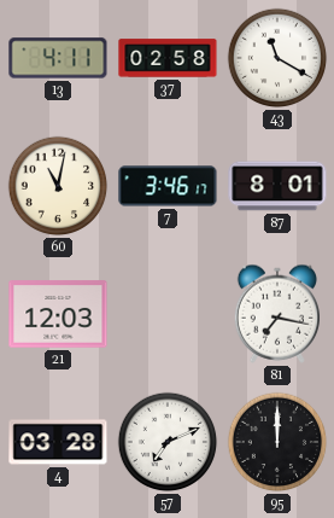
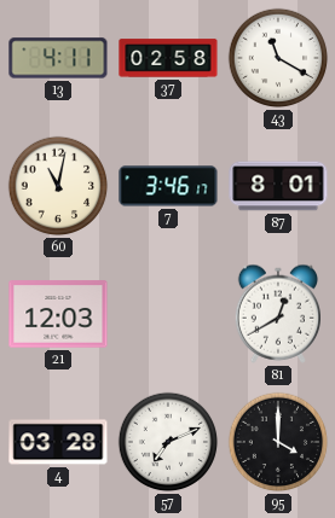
81: 7:17 -> 12:40
95: 12:00 -> 4:00
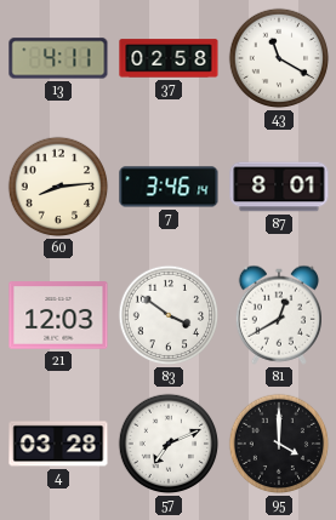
60: 11:02 -> 8:14
7: 3:46:17 -> 3:46:14
83: none -> 3:51
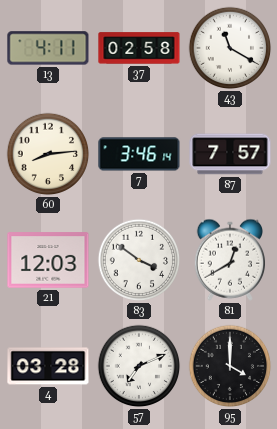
87: 8:01 -> 7:57
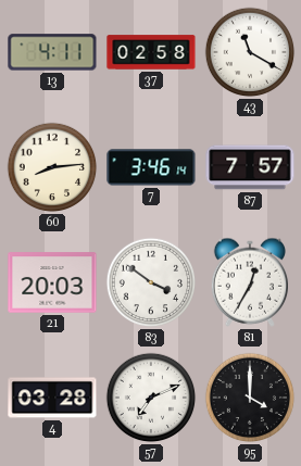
21: 12:03 -> 20:03
81: 12:40 -> 12:35
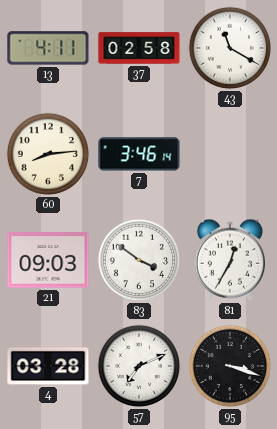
87: 7:57 -> none
21: 20:03 -> 09:03
95: 4:00 -> 3:18
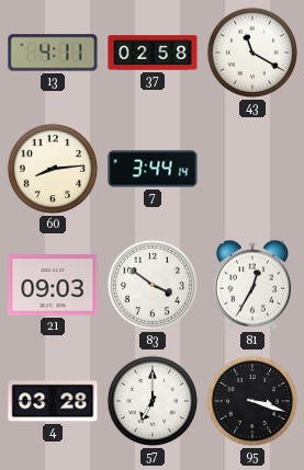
7: 3:46 -> 3:44
57: 7:11 -> 7:00
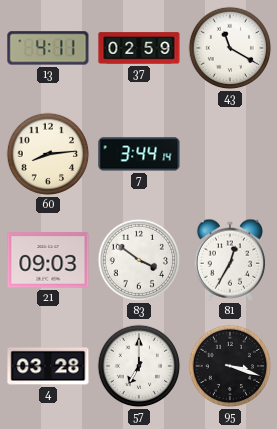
37: 02:58 -> 02:59
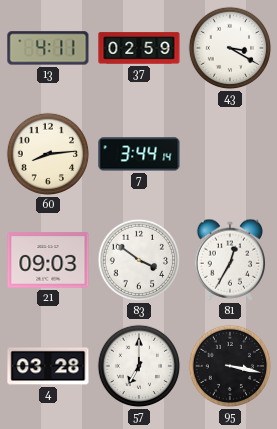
43: 11:20 -> 3:20
95: 3:18 -> 3:17
